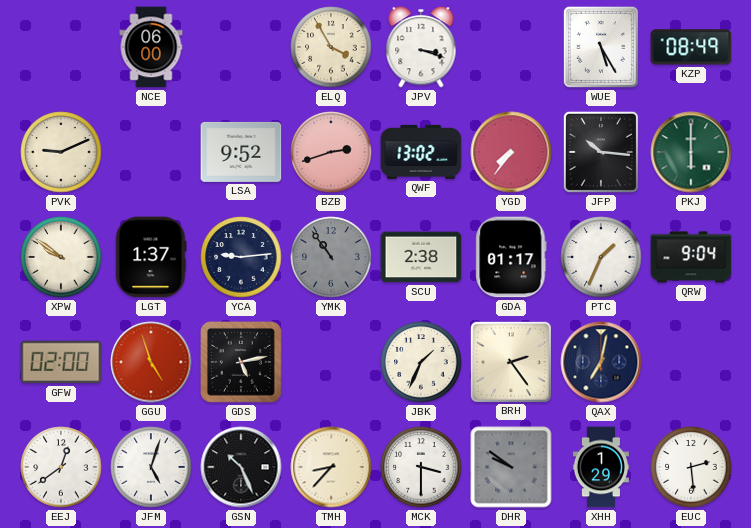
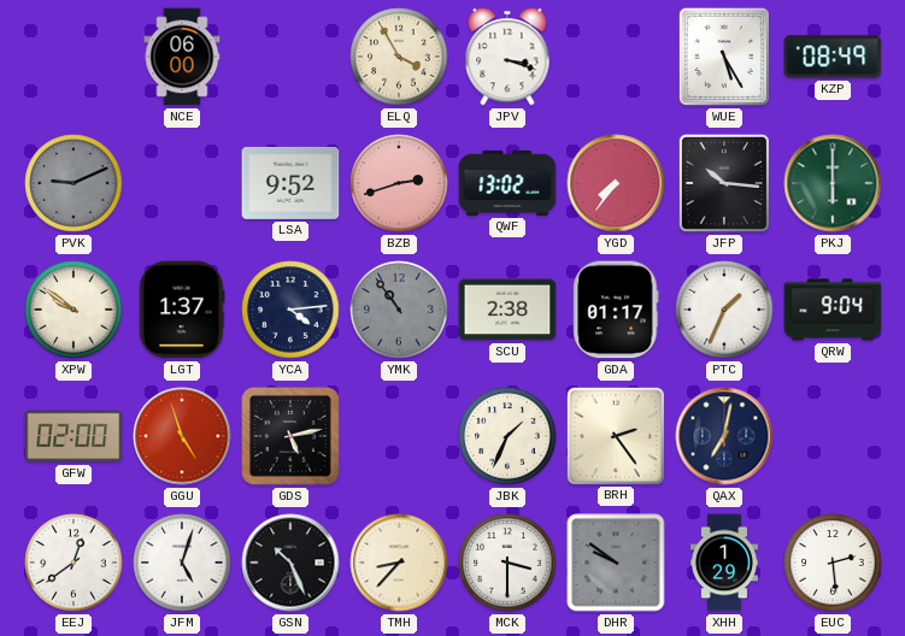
PVK dial: cream -> grey
YCA: 9:14 -> 4:14
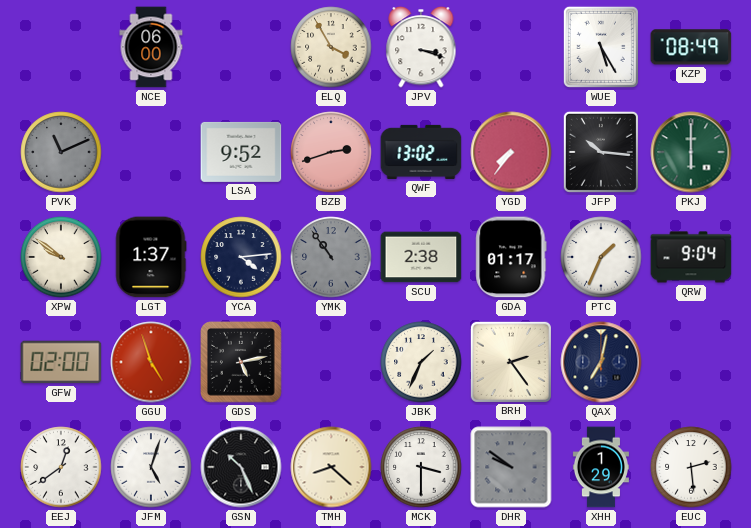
PVK: 9:11 -> 11:11
TMH: 8:37 -> 8:22
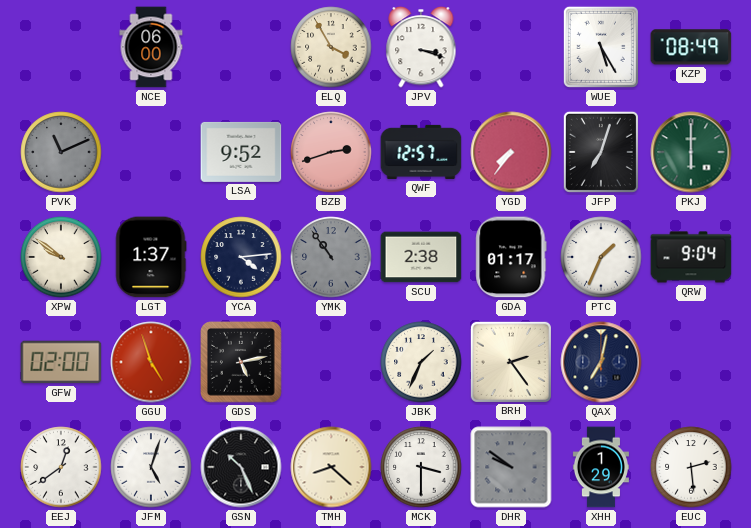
QWF: 13:02 -> 12:57
JFP: 10:16 -> 7:03
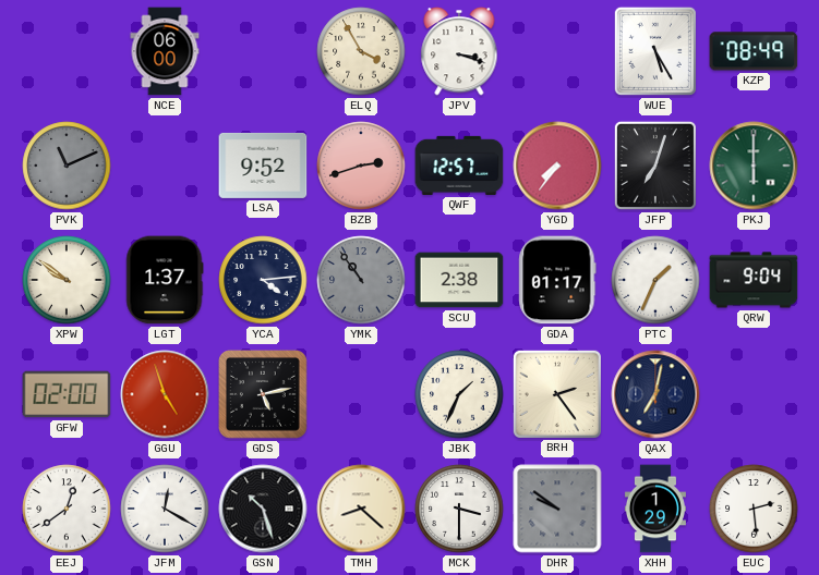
JFM: 5:03 -> 12:20
GSN: 10:26 -> 10:27
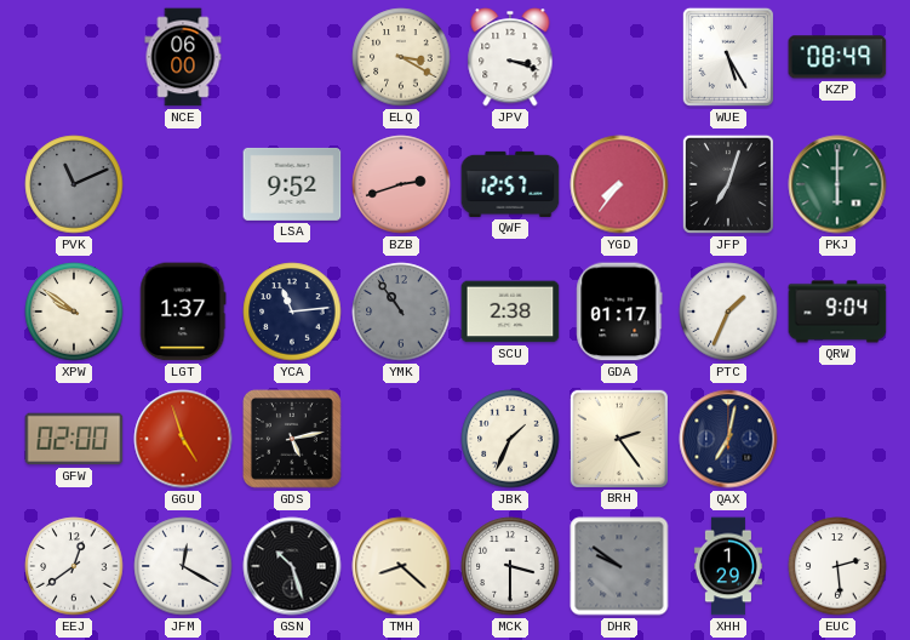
ELQ: 3:55 -> 3:20
YCA: 4:14 -> 11:14
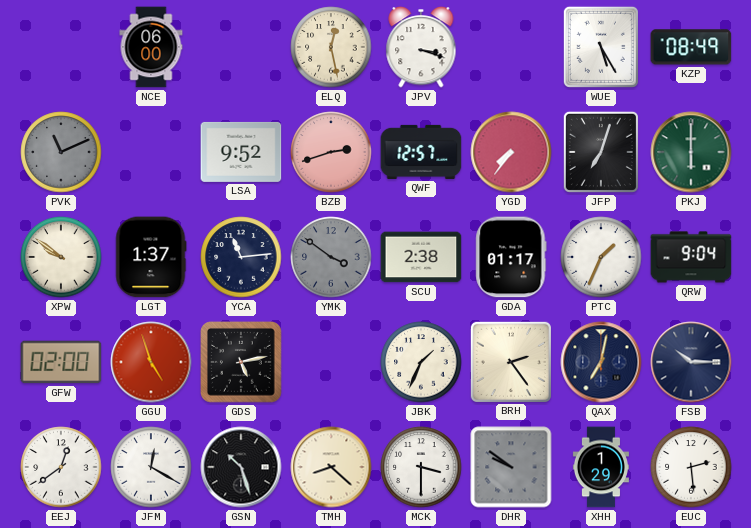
ELQ: 3:20 -> 12:28
YMK: 10:54 -> 3:51
FSB: none -> 10:15
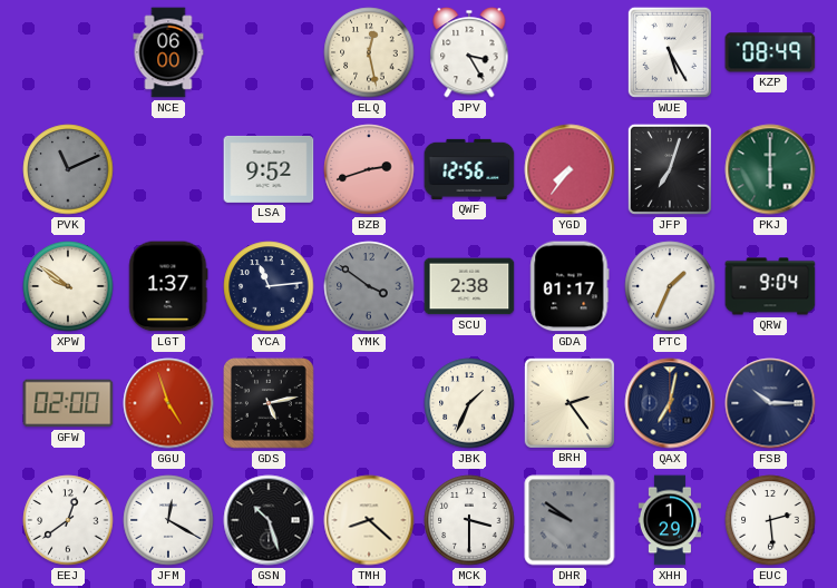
JPV: 3:18 -> 3:25
QWF: 12:57 -> 12:56
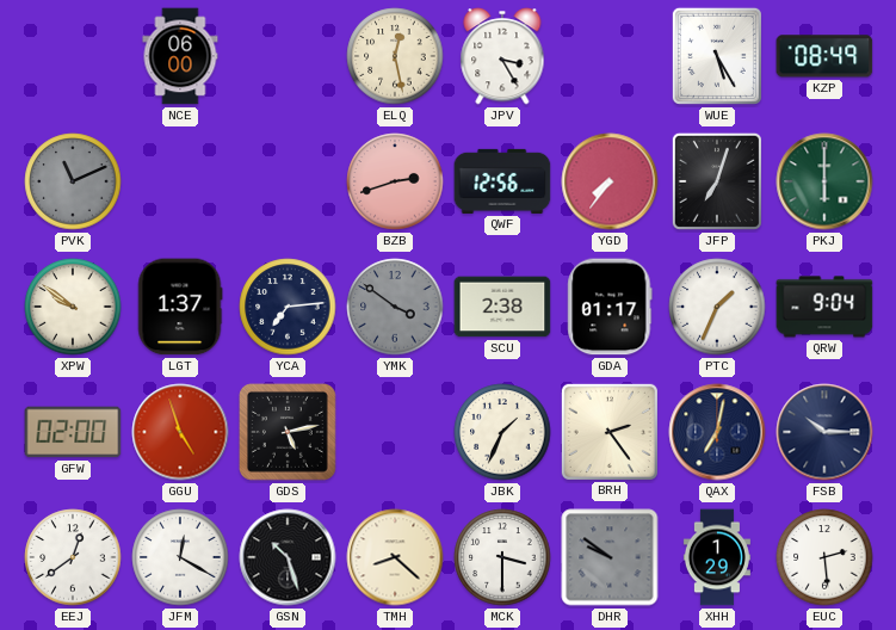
LSA: 9:52 -> none
YCA: 11:14 -> 7:14
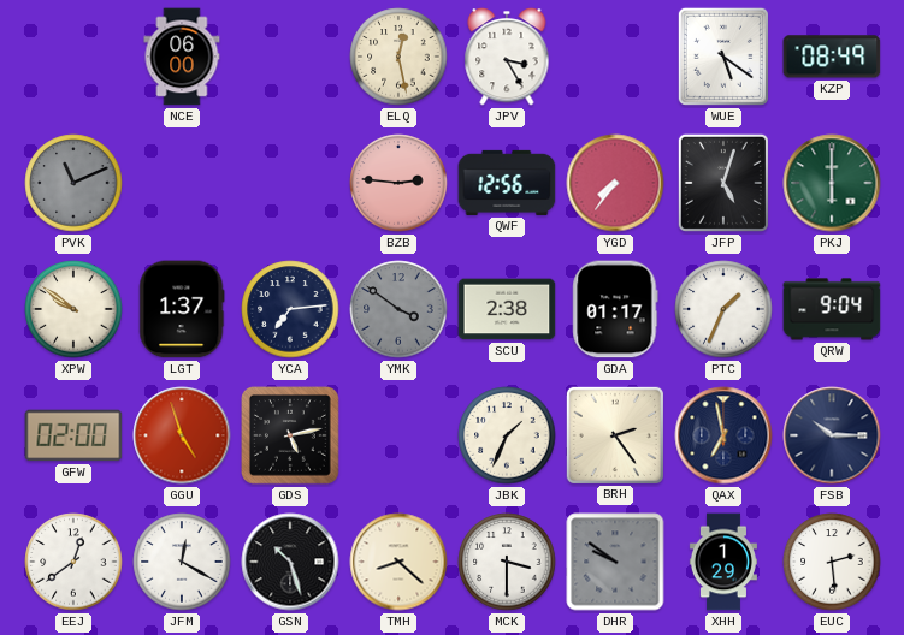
WUE: 5:25 -> 5:21
BZB: 2:42 -> 2:46
JFP: 7:03 -> 5:03
QAX: 7:02 -> 6:58
